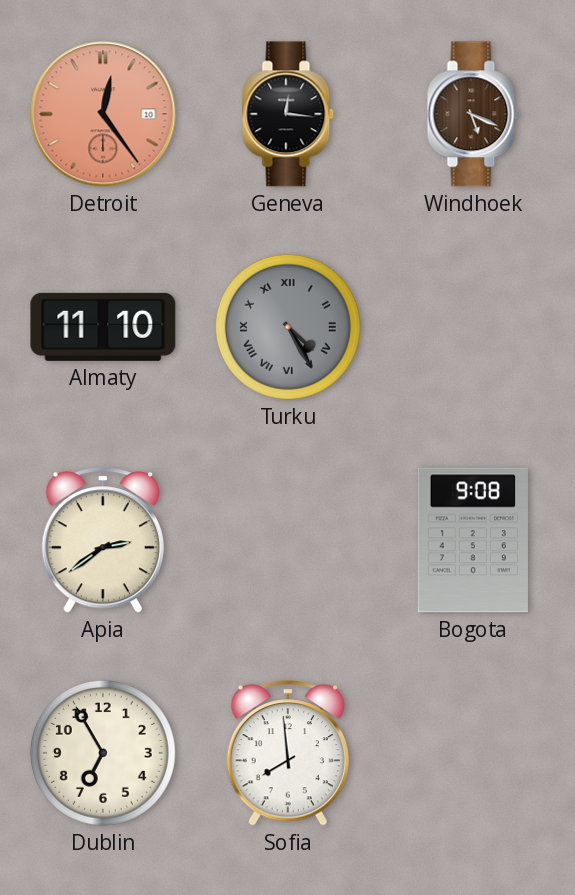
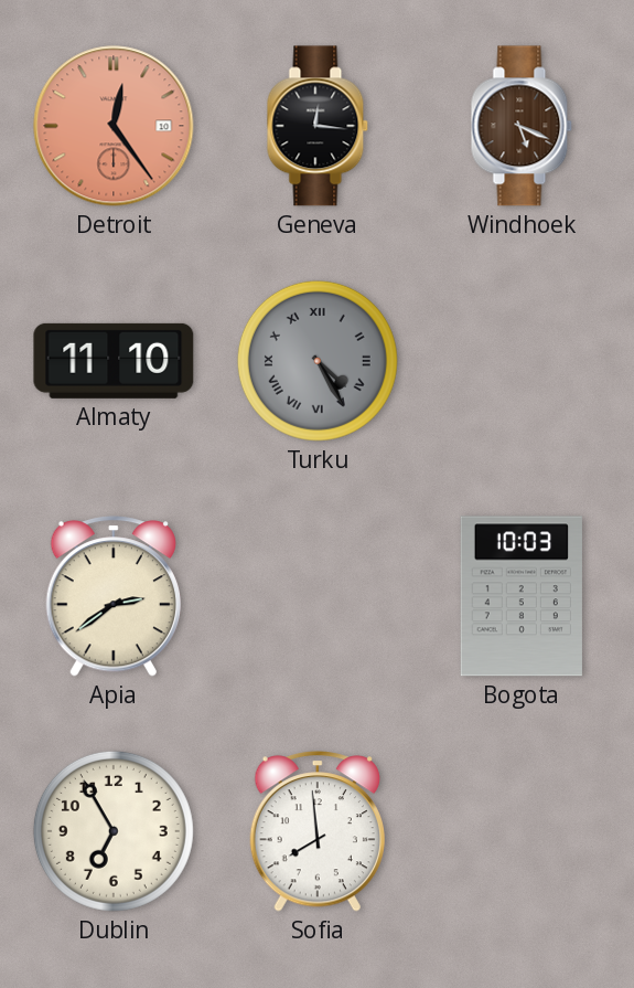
Bogota: 9:08 -> 10:03
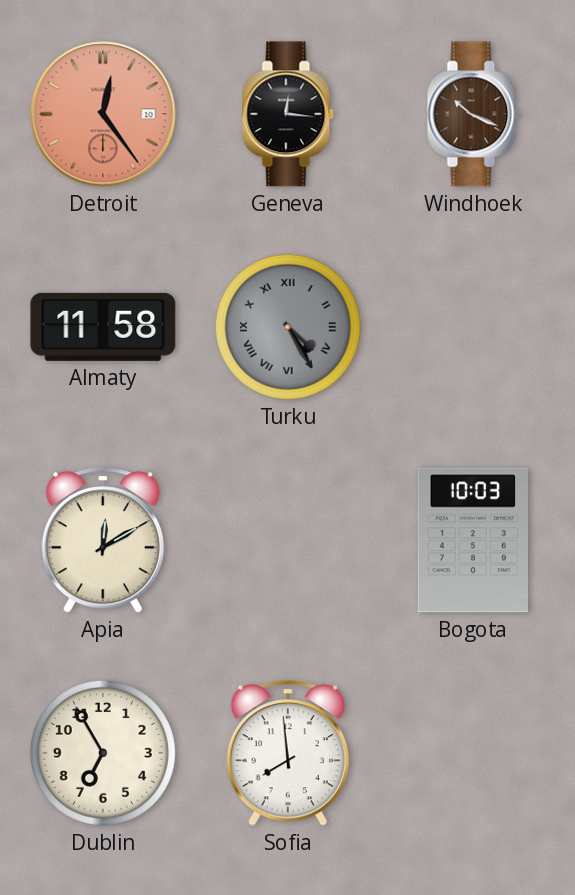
Windhoek: 5:19 -> 10:19
Almaty: 11:10 -> 11:58
Apia: 2:39 -> 12:10
